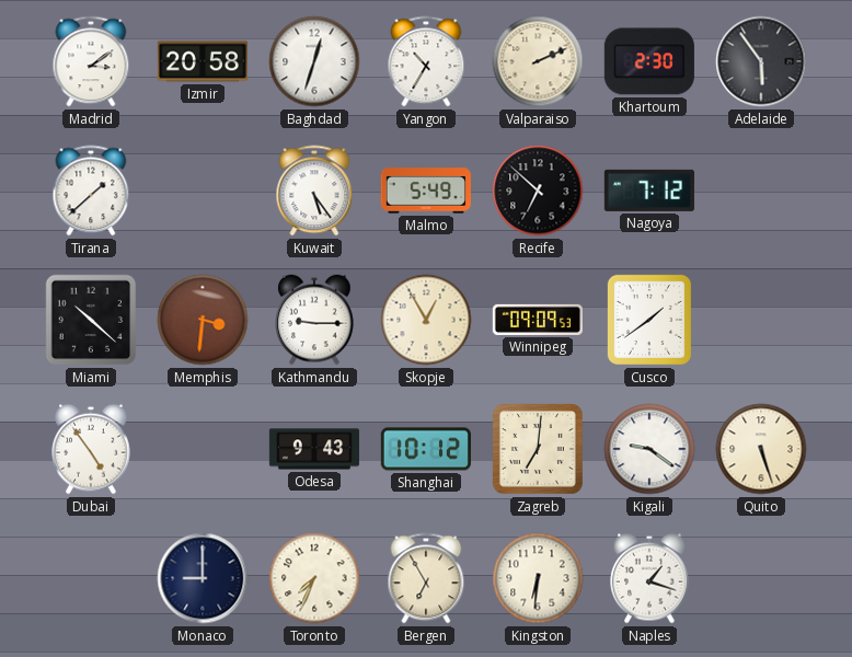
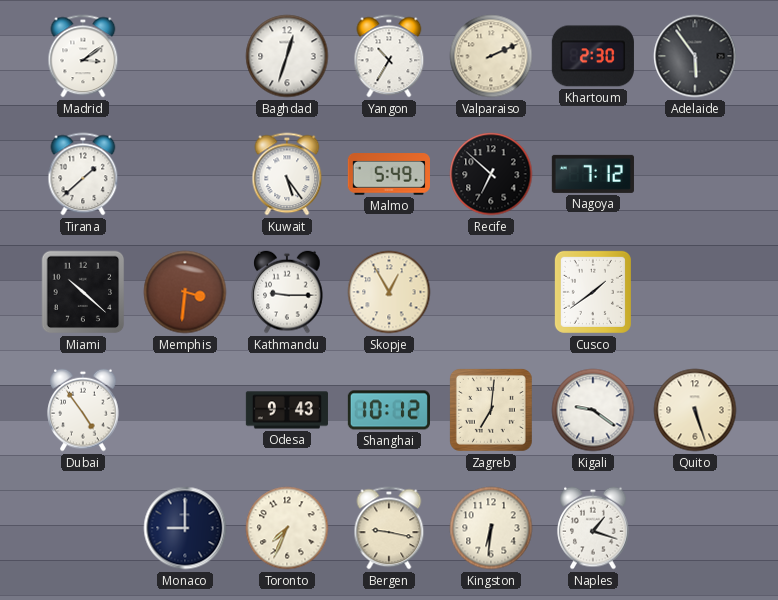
Izmir: 20:58 -> none
Winnipeg: 09:09 -> none
Bergen: 6:55 -> 9:17
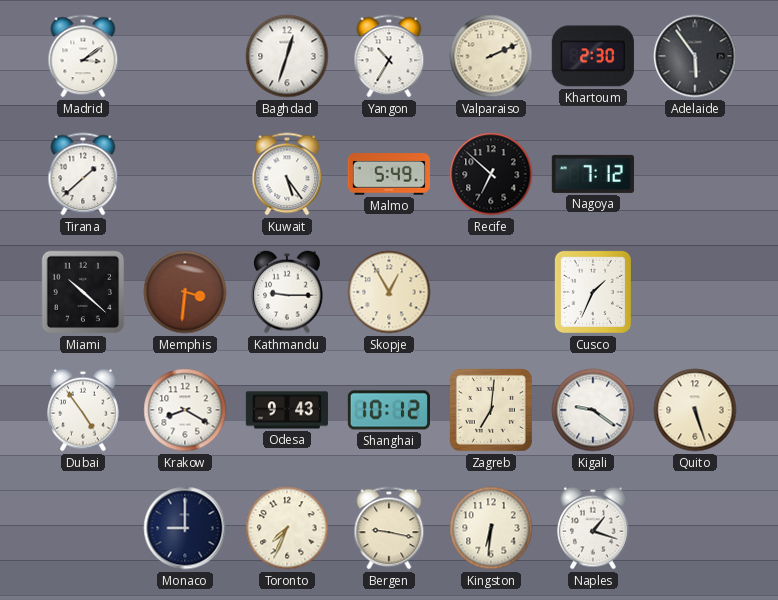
Cusco: 1:39 -> 1:34
Krakow: none -> 8:20
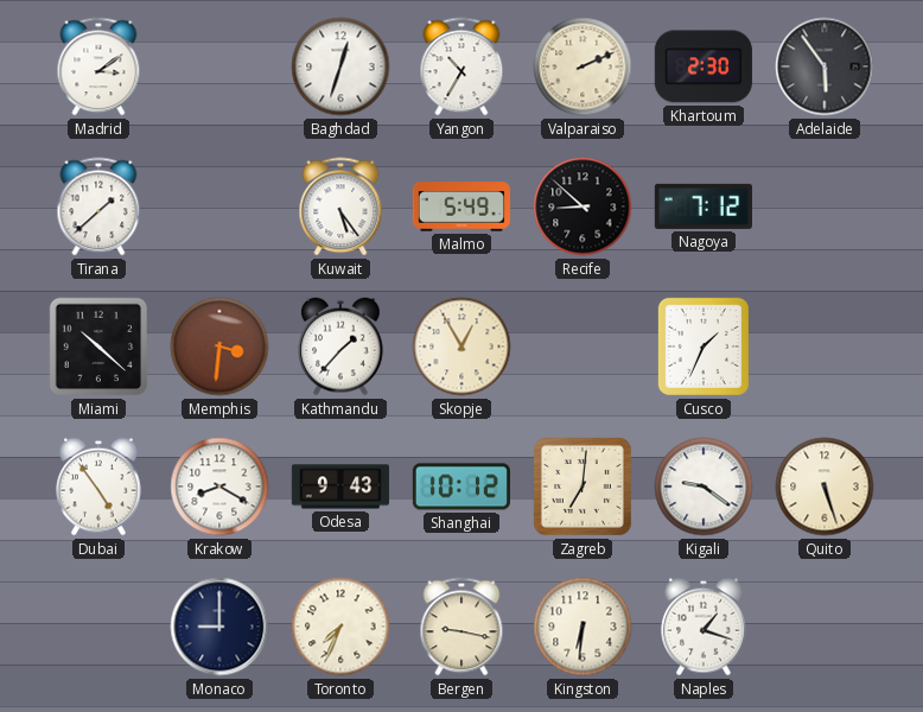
Recife: 6:52 -> 8:52
Kathmandu: 9:15 -> 1:37
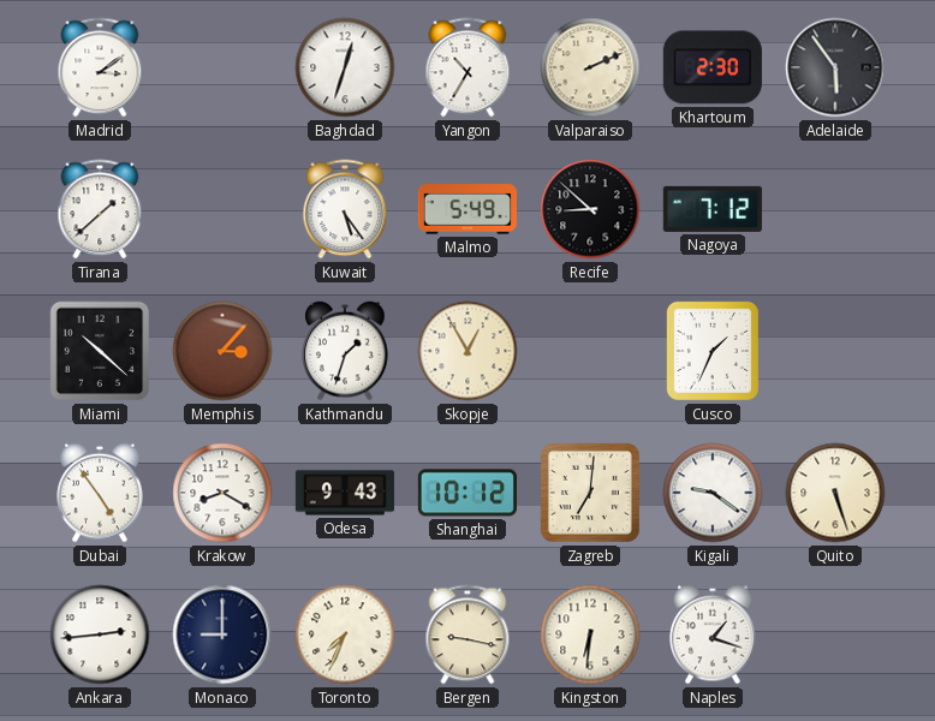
Memphis: 3:31 -> 3:07
Kathmandu: 1:37 -> 1:33
Ankara: none -> 2:44
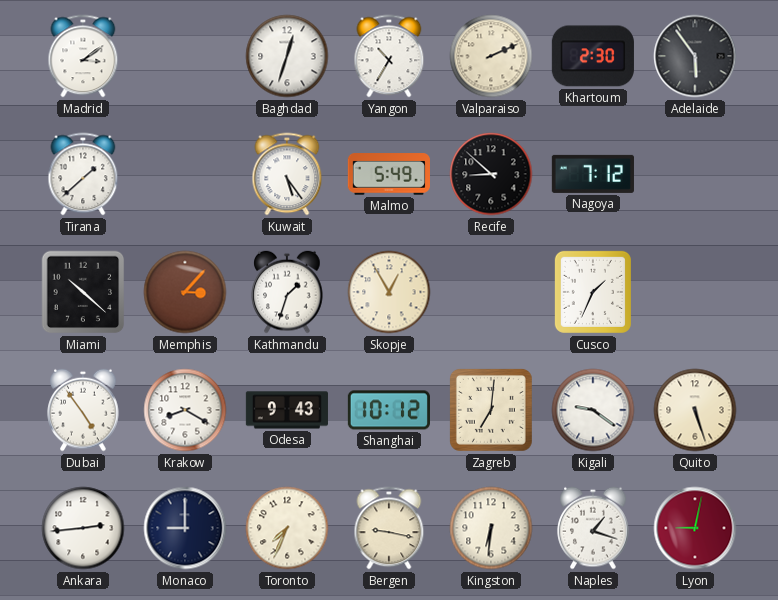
Lyon: none -> 9:02
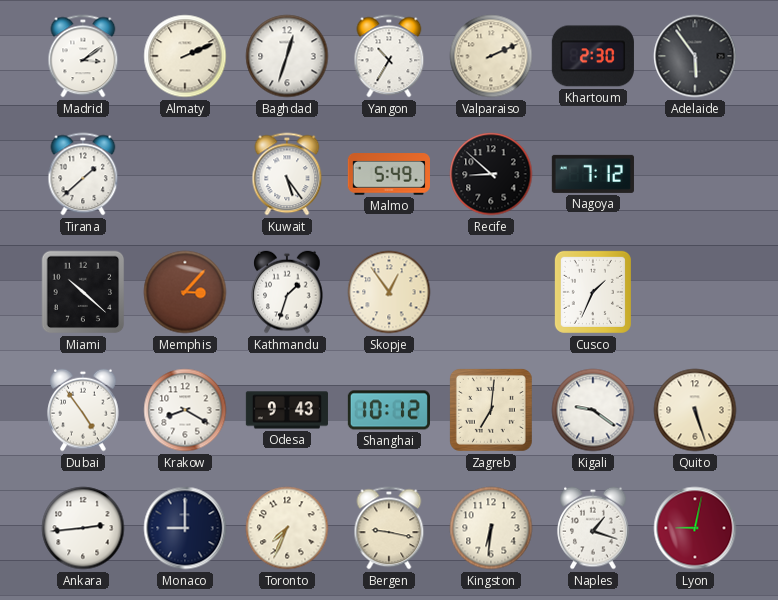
Almaty: none -> 2:11
Skopje: 12:55 -> 12:54
